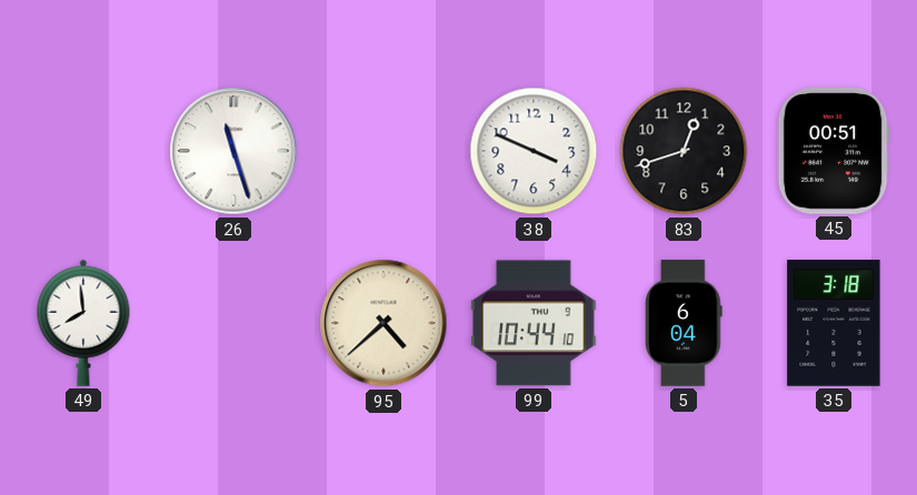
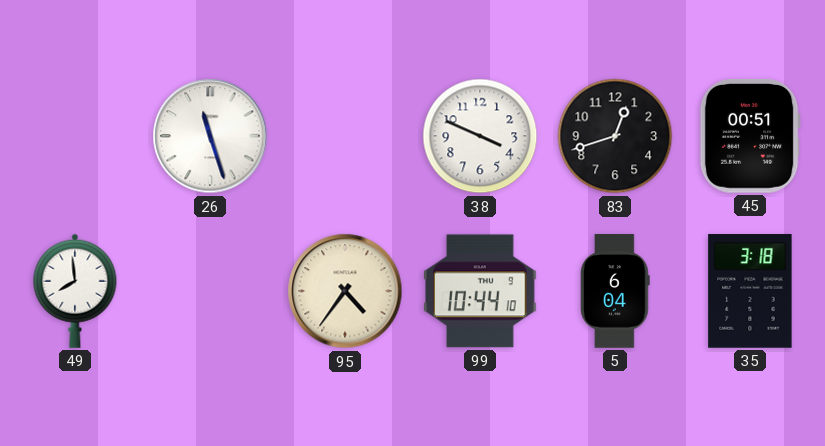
95: 4:38 -> 4:36
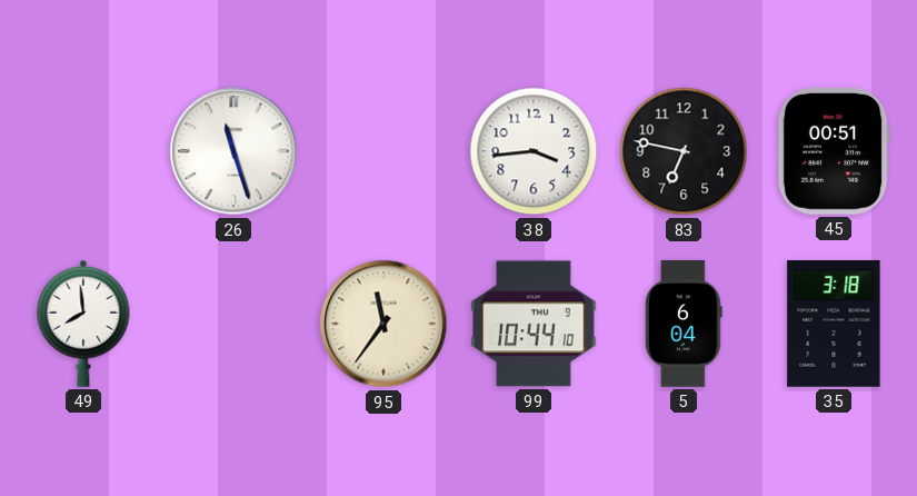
38: 3:49 -> 3:44
83: 12:42 -> 6:47
95: 4:36 -> 11:36
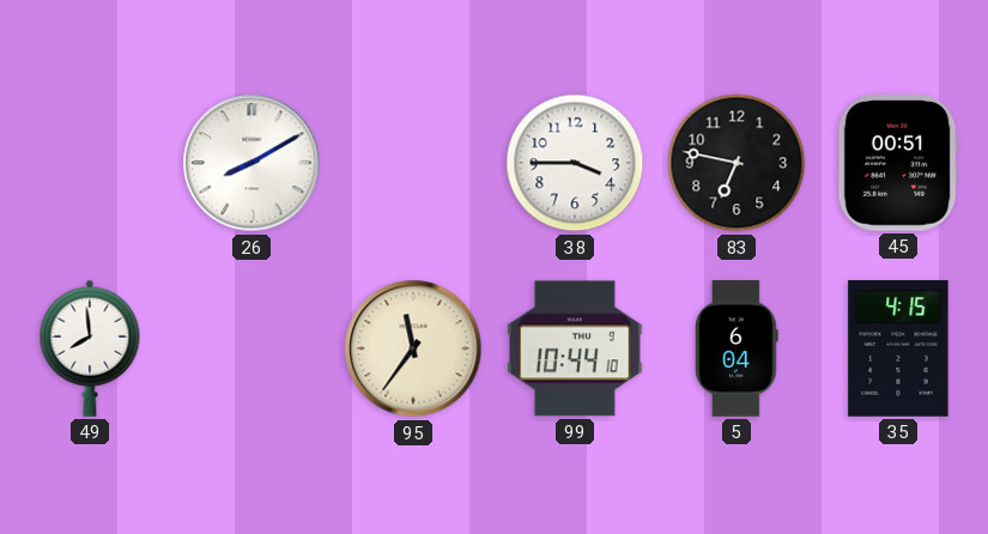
26: 11:27 -> 8:10
38: 3:44 -> 3:45
35: 3:18 -> 4:15
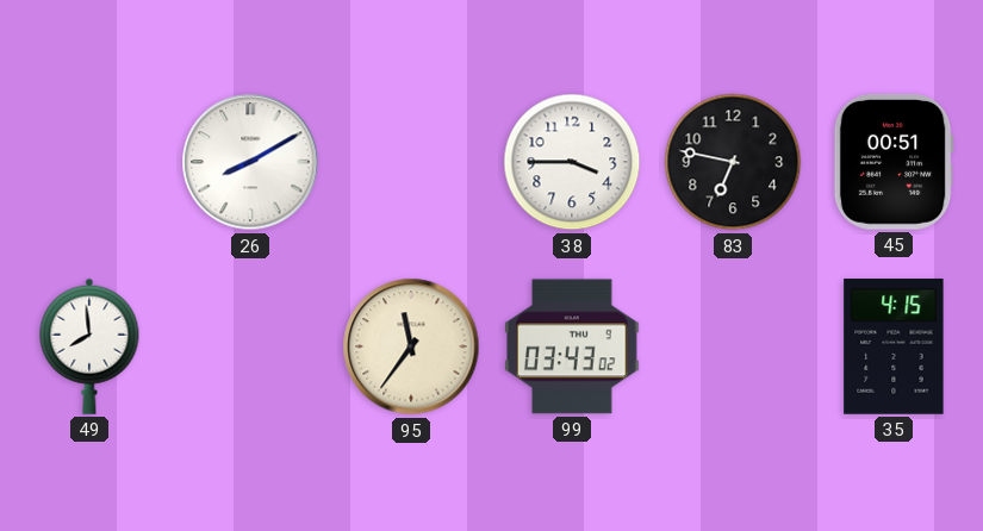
99: 10:44 -> 03:43
5: 6:04 -> none
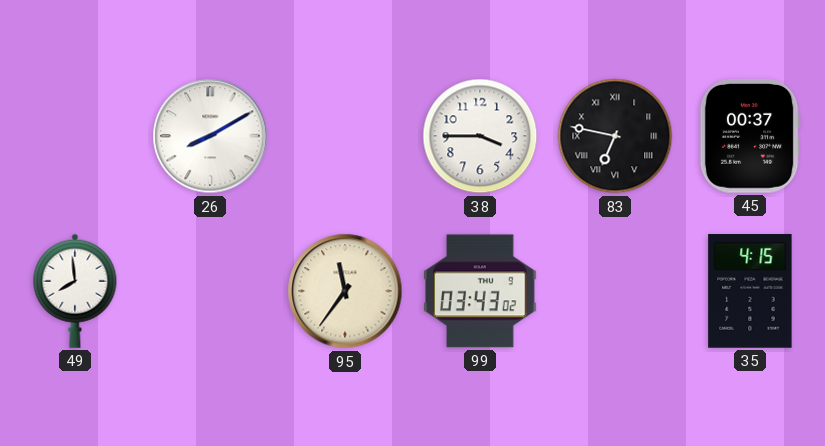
83 numerals: Arabic -> Roman
45: 00:51 -> 00:37
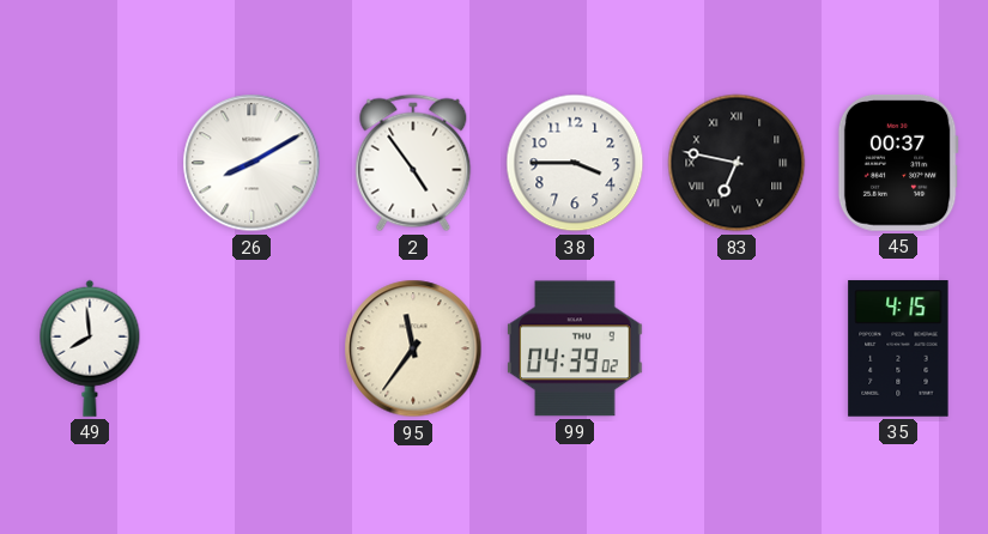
2: none -> 4:54
99: 03:43 -> 04:39
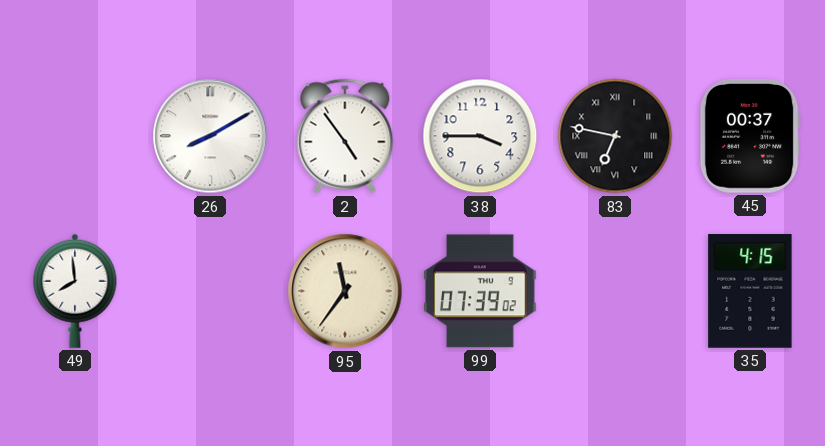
99: 04:39 -> 07:39
